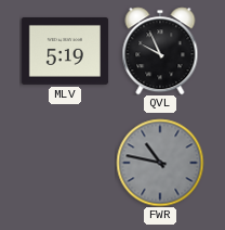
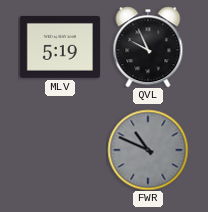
FWR: 10:47 -> 10:49
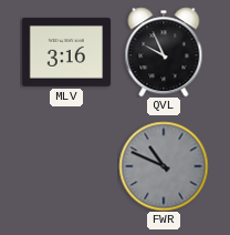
MLV: 5:19 -> 3:16
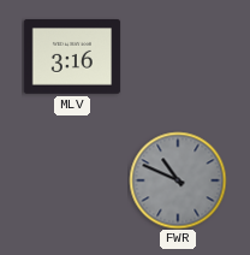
QVL: 9:56 -> none
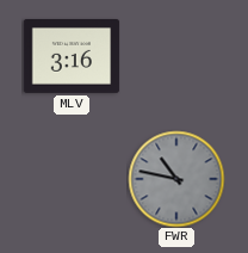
FWR: 10:49 -> 10:47
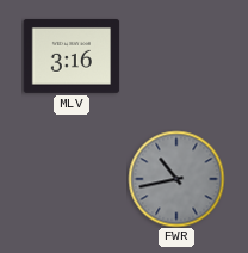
FWR: 10:47 -> 10:43
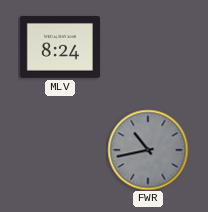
MLV: 3:16 -> 8:24
